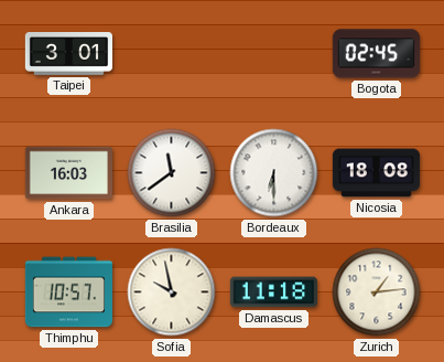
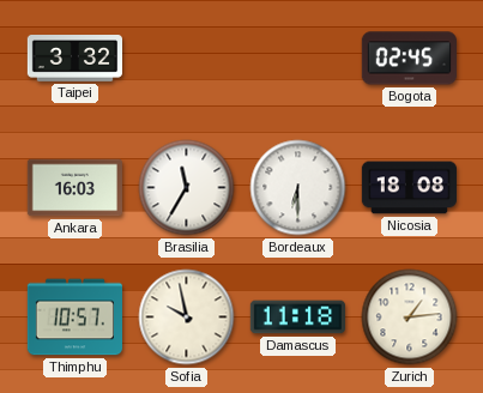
Taipei: 3:01 -> 3:32
Brasilia: 11:39 -> 11:35
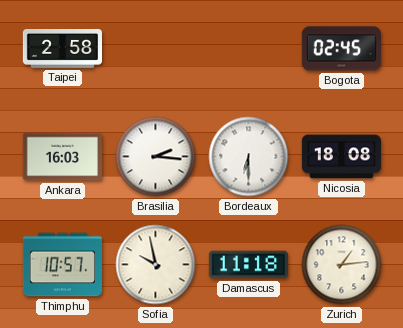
Taipei: 3:32 -> 2:58
Brasilia: 11:35 -> 2:16
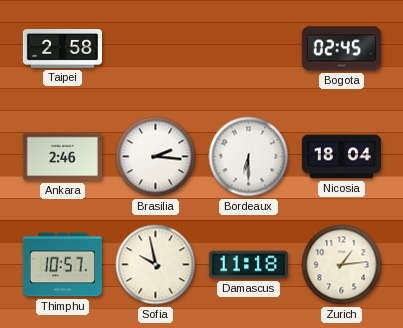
Ankara: 16:03 -> 2:46
Nicosia: 18:08 -> 18:04
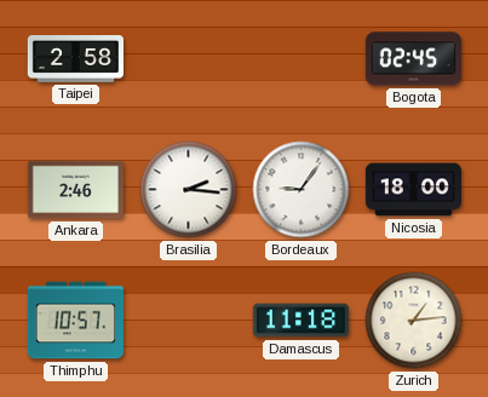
Bordeaux: 6:30 -> 9:06
Nicosia: 18:04 -> 18:00
Sofia: 9:58 -> none
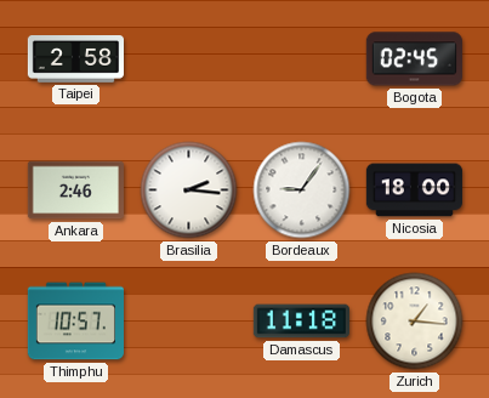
Zurich: 1:14 -> 1:16
